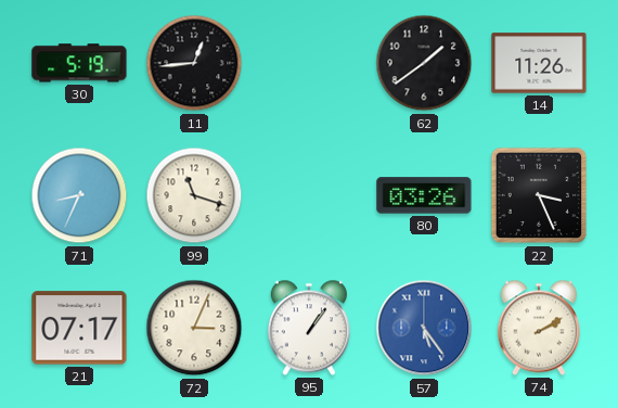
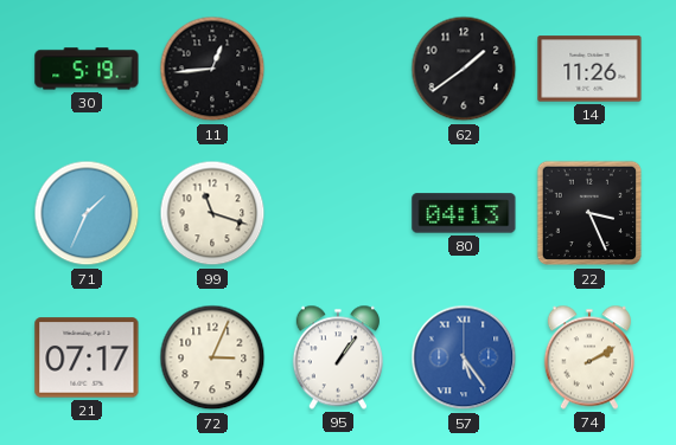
71: 8:34 -> 1:34
80: 03:26 -> 04:13
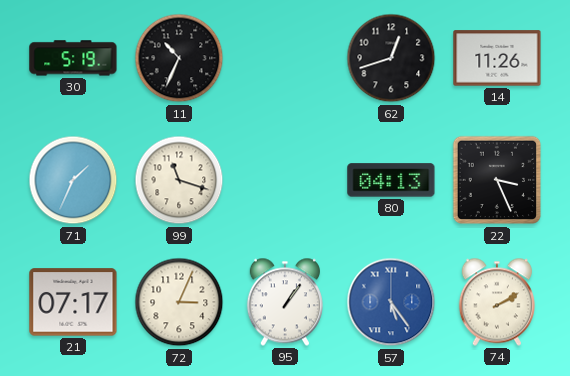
11: 12:44 -> 10:34
62: 1:39 -> 12:42
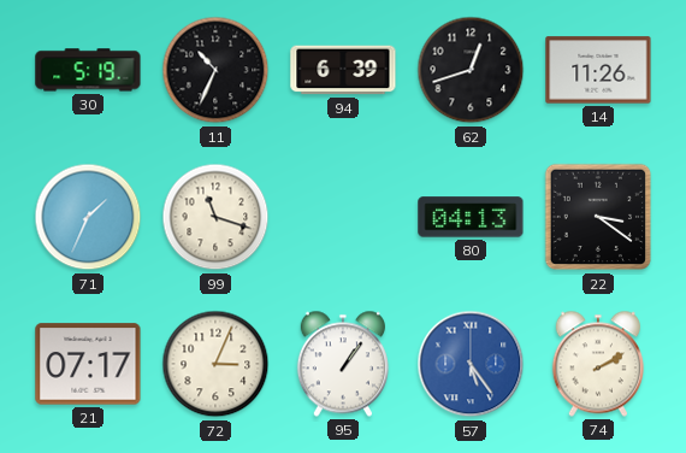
94: none -> 6:39
22: 3:26 -> 3:21
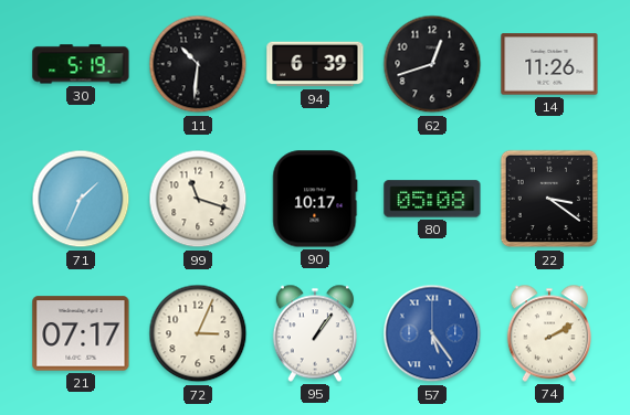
11: 10:34 -> 10:31
90: none -> 10:17
80: 04:13 -> 05:08
